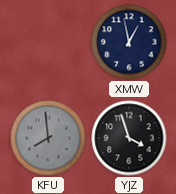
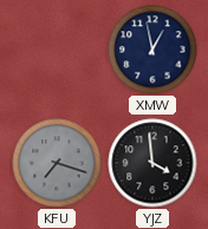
KFU: 7:59 -> 7:18
YJZ: 3:57 -> 3:59
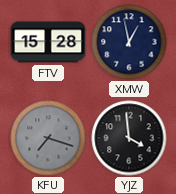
FTV: none -> 15:28
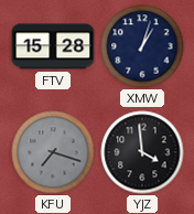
XMW: 12:58 -> 1:03
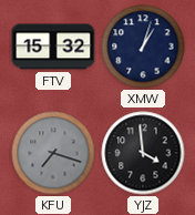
FTV: 15:28 -> 15:32
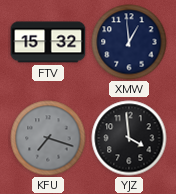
XMW: 1:03 -> 12:59
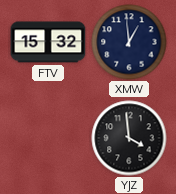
KFU: 7:18 -> none
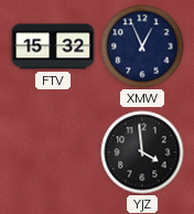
XMW: 12:59 -> 12:56
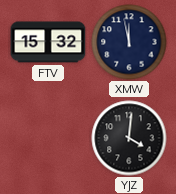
XMW: 12:56 -> 11:58
YJZ: 3:59 -> 4:01
